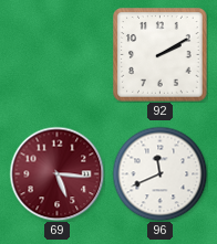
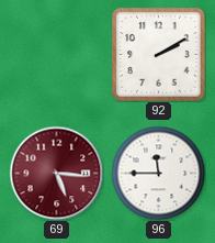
96: 11:41 -> 11:45
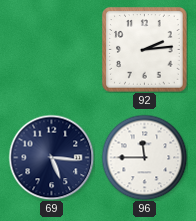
92: 2:10 -> 2:14
69 dial: burgundy -> navy
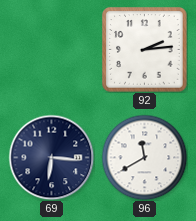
69: 5:16 -> 6:16
96: 11:45 -> 11:40
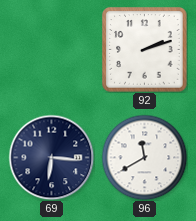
92: 2:14 -> 2:12
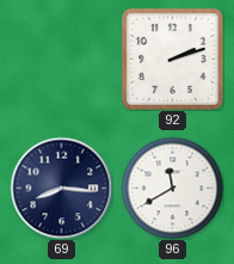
69: 6:16 -> 8:16
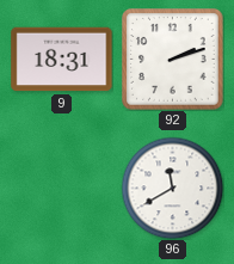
9: none -> 18:31
69: 8:16 -> none
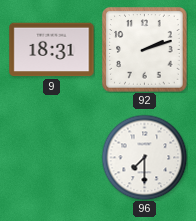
96: 11:40 -> 7:30
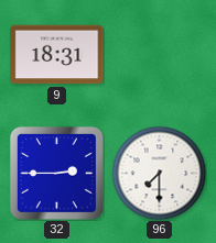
92: 2:12 -> none
32: none -> 2:45
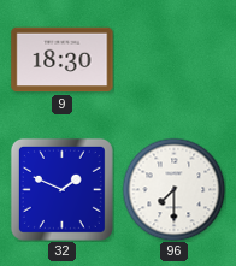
9: 18:31 -> 18:30
32: 2:45 -> 1:49
